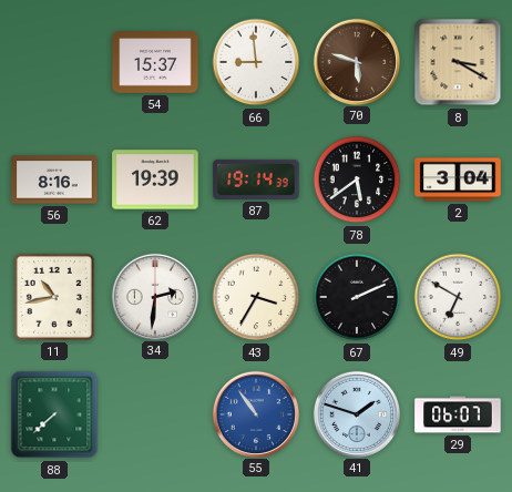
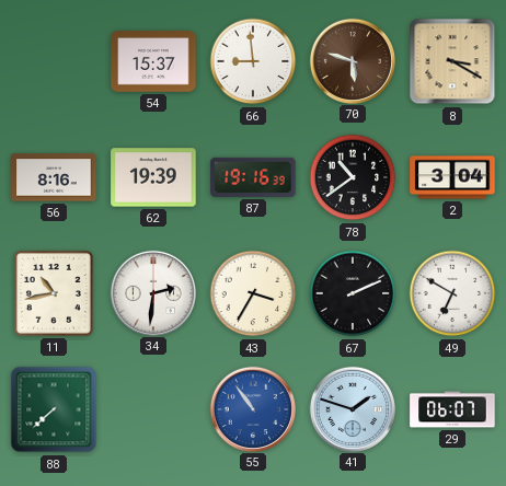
87: 19:14 -> 19:16
78: 5:39 -> 10:39
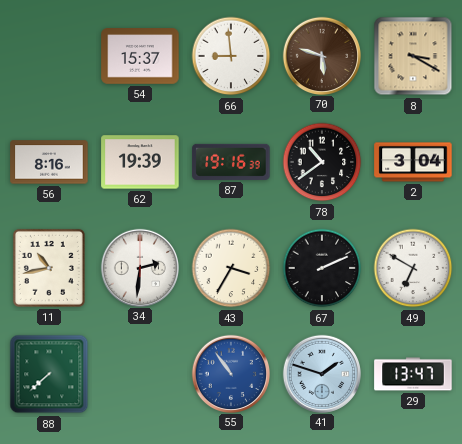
29: 06:07 -> 13:47
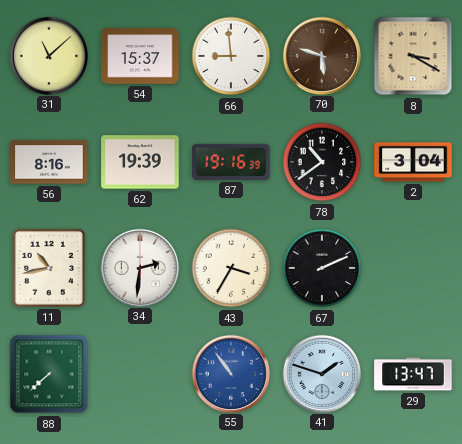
31: none -> 11:08
49: 6:50 -> none
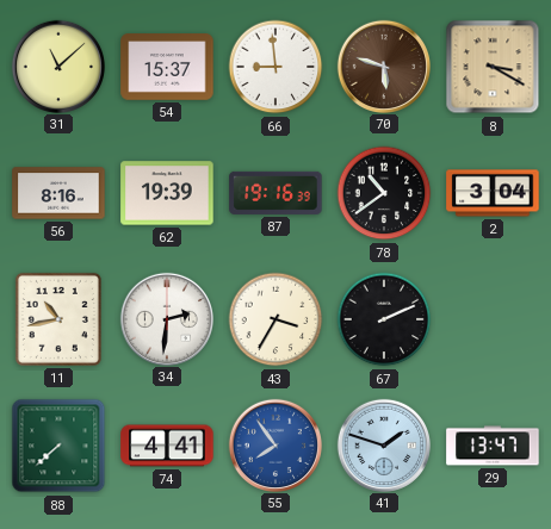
74: none -> 4:41
55: 10:54 -> 7:54
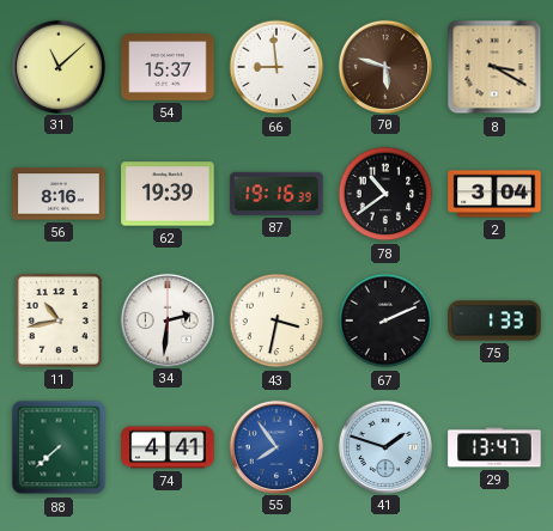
43: 3:35 -> 3:32
75: none -> 1:33
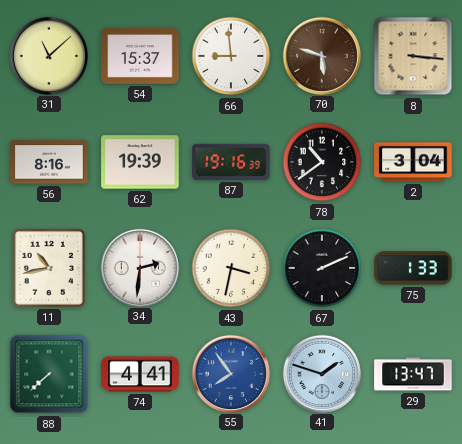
8: 3:20 -> 3:16
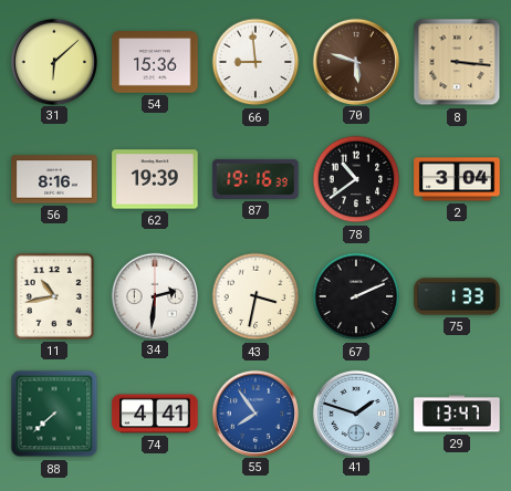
31: 11:08 -> 6:08
54: 15:37 -> 15:36
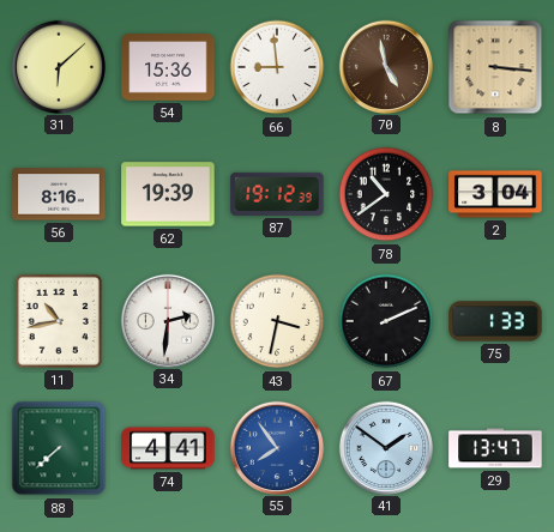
70: 5:48 -> 4:58
87: 19:16 -> 19:12
41: 1:48 -> 1:51
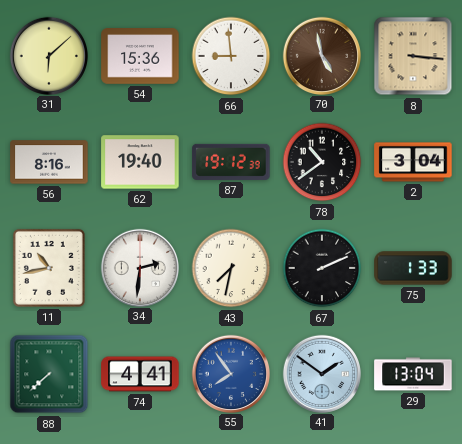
62: 19:39 -> 19:40
43: 3:32 -> 7:32
29: 13:47 -> 13:04
